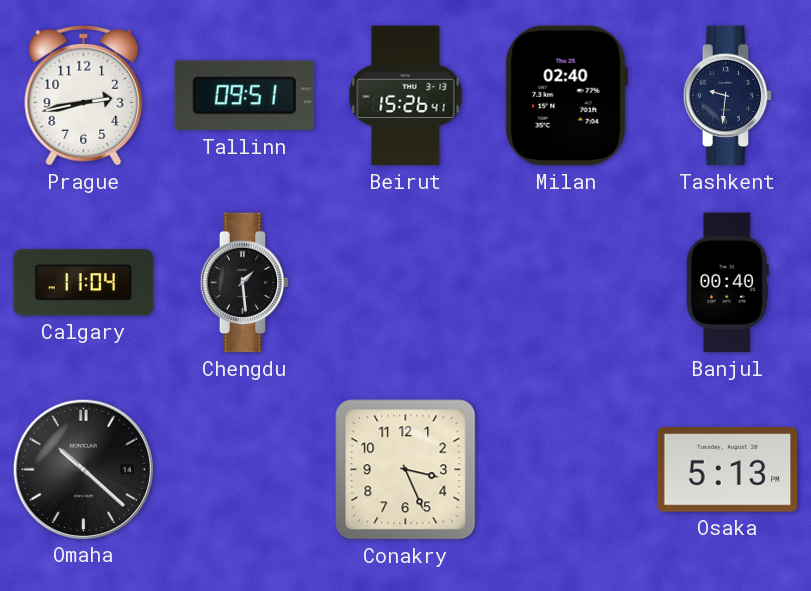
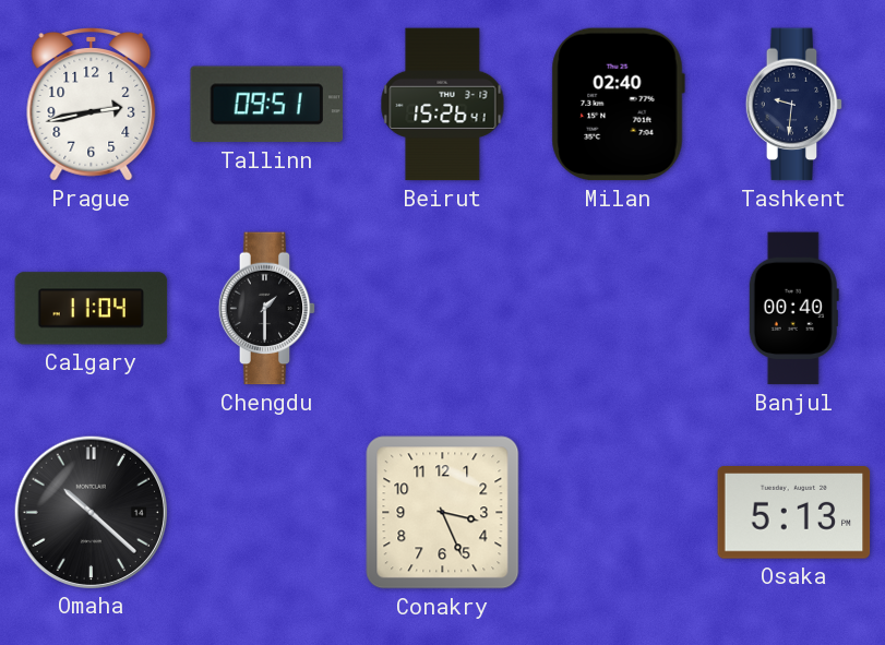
Chengdu: 1:29 -> 1:30
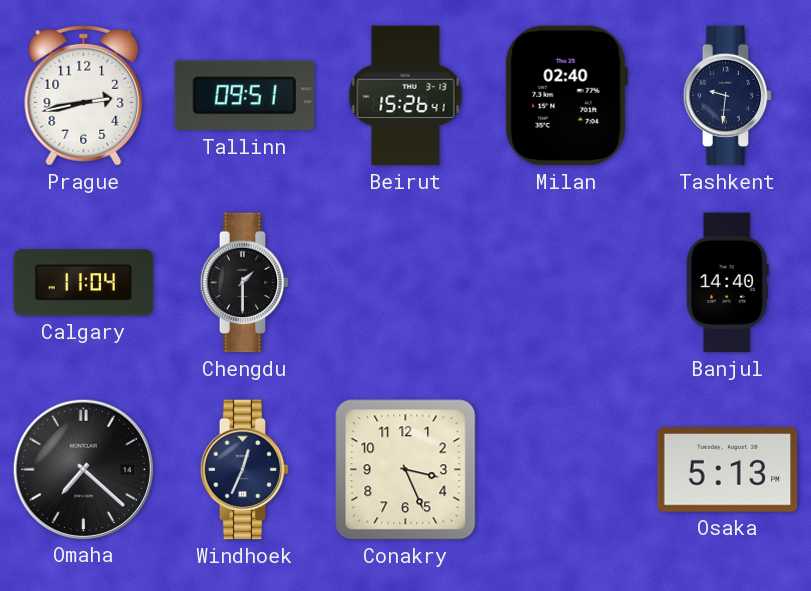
Banjul: 00:40 -> 14:40
Omaha: 10:22 -> 7:22
Windhoek: none -> 12:34
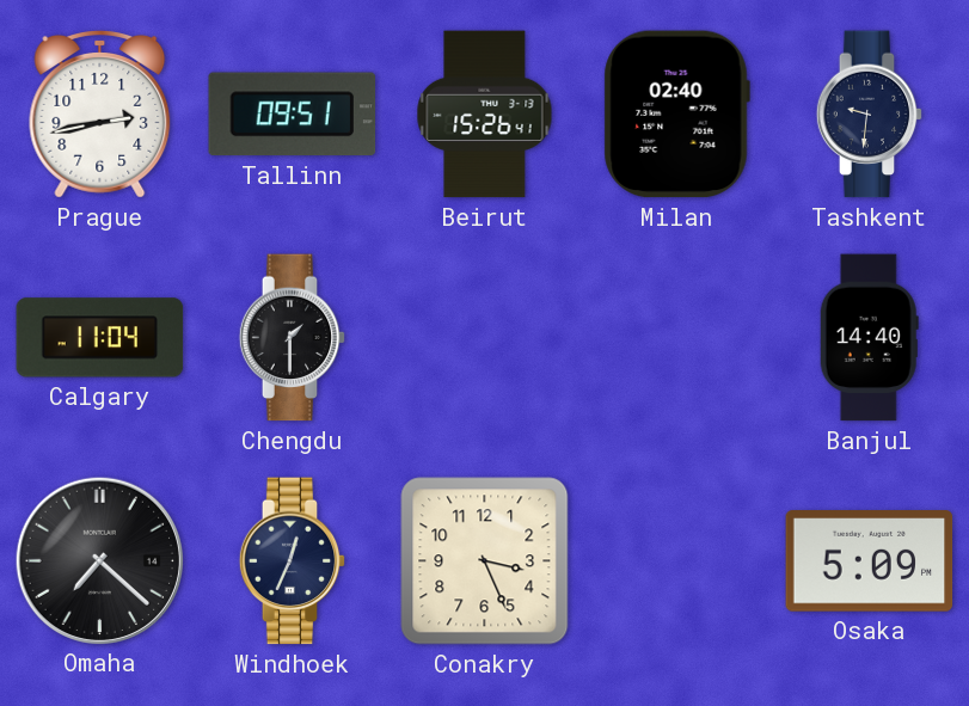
Osaka: 5:13 -> 5:09
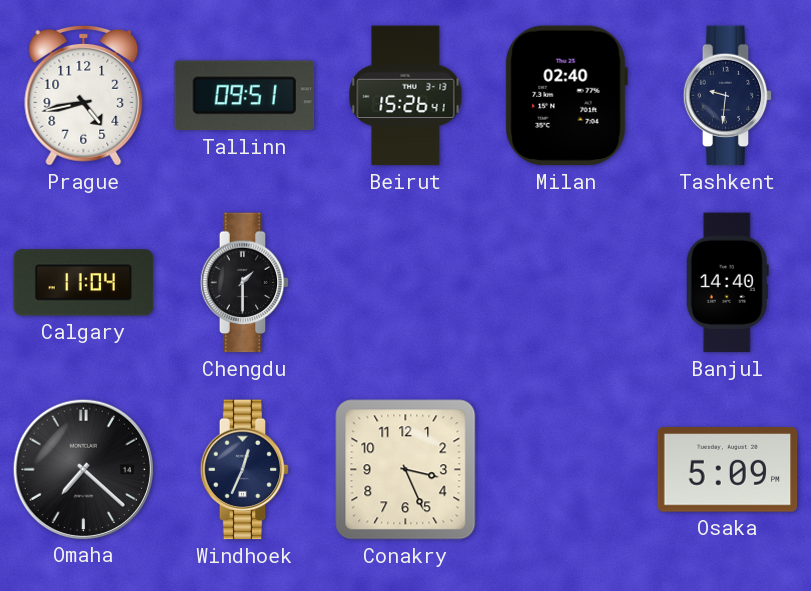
Prague: 2:43 -> 4:43
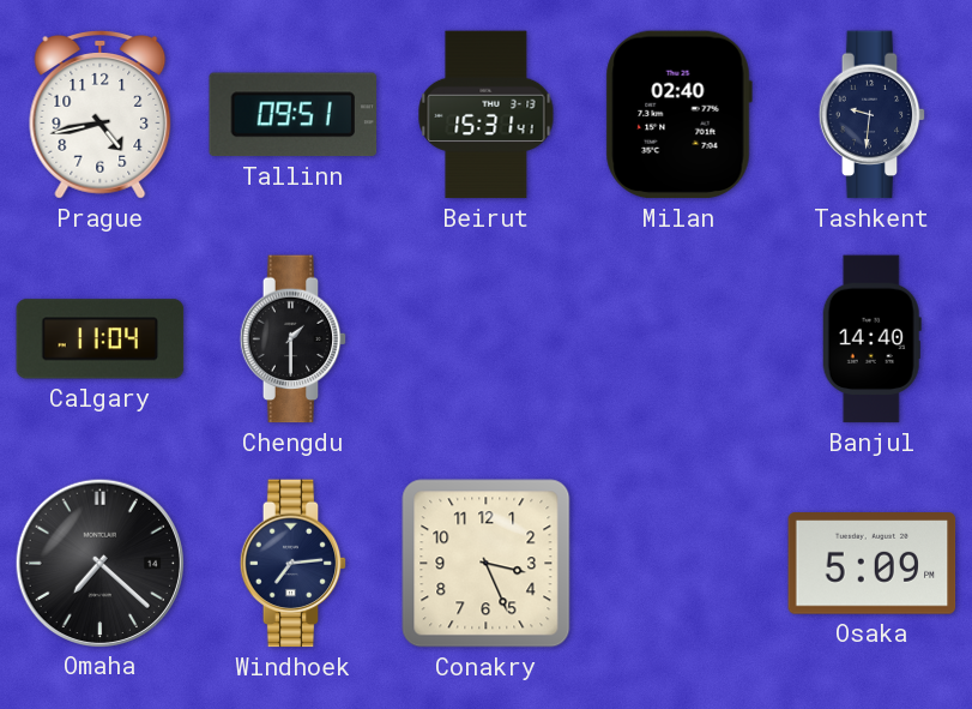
Beirut: 15:26 -> 15:31
Windhoek: 12:34 -> 7:14
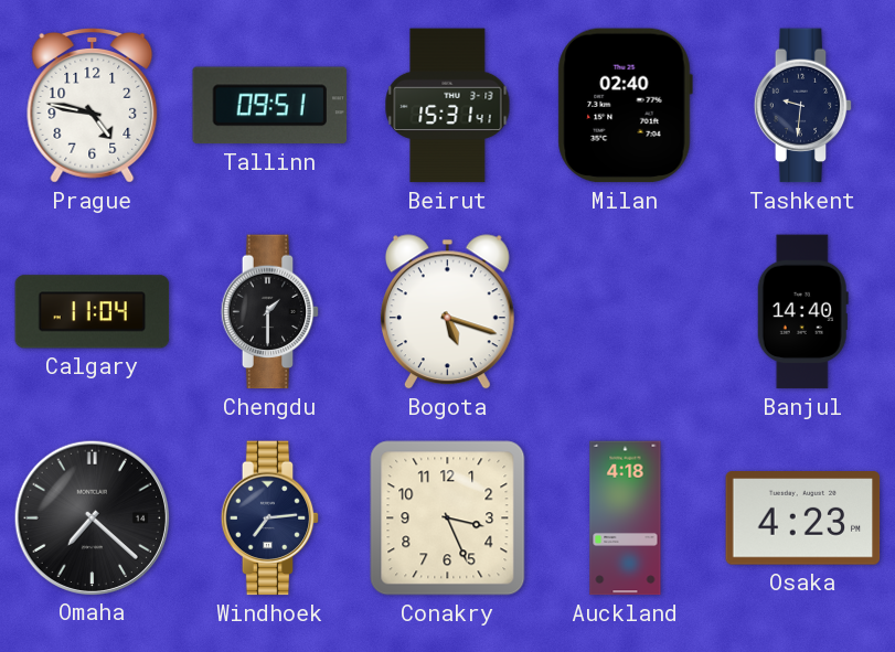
Prague: 4:43 -> 4:47
Bogota: none -> 5:18
Auckland: none -> 4:18
Osaka: 5:09 -> 4:23
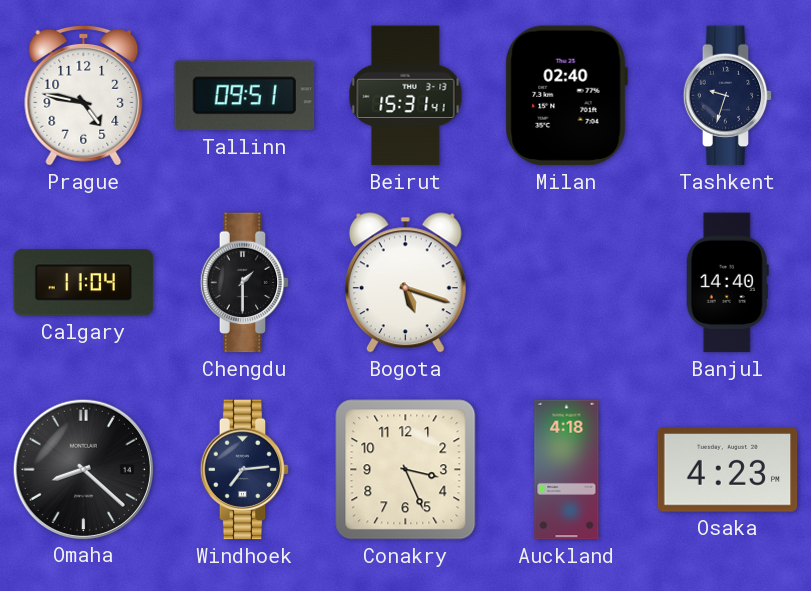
Tashkent: 9:31 -> 9:33
Omaha: 7:22 -> 8:22
